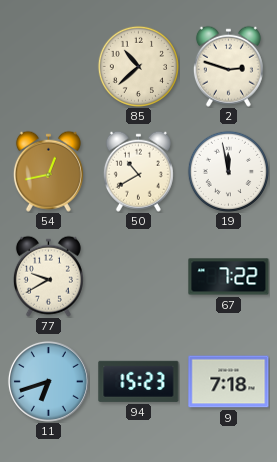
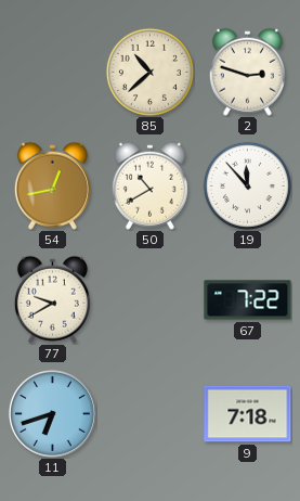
19: 11:58 -> 11:53
94: 15:23 -> none
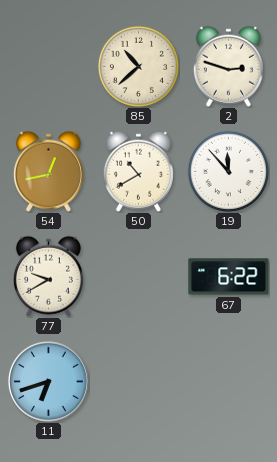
67: 7:22 -> 6:22
9: 7:18 -> none
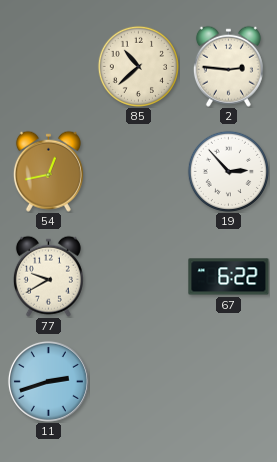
2: 2:48 -> 2:46
50: 10:40 -> none
19: 11:53 -> 2:53
11: 6:42 -> 2:42
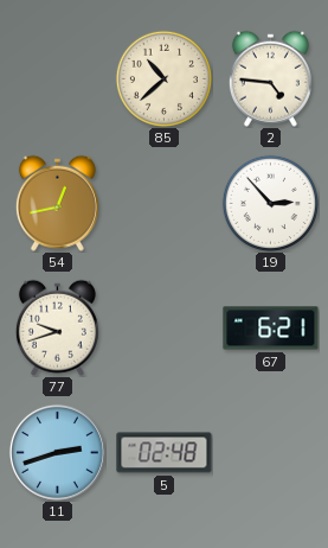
2: 2:46 -> 4:46
77: 9:40 -> 9:42
67: 6:22 -> 6:21
5: none -> 02:48
